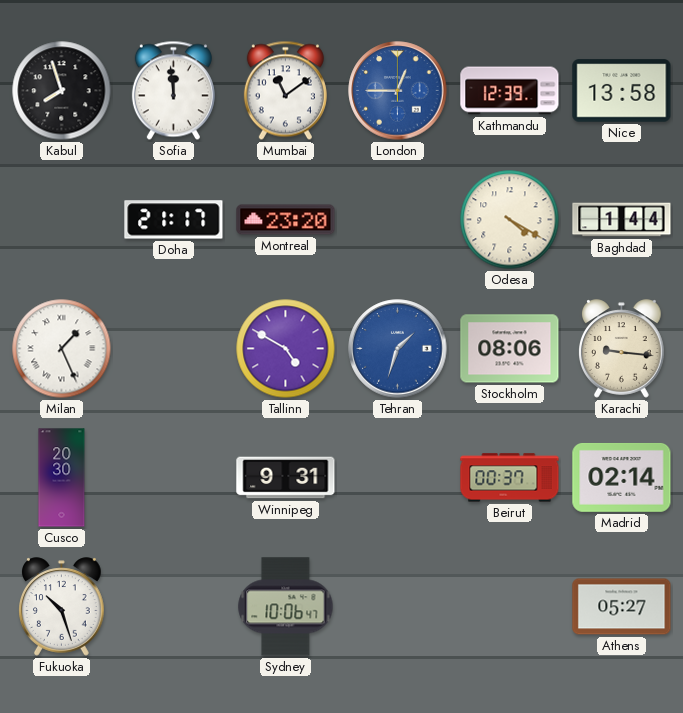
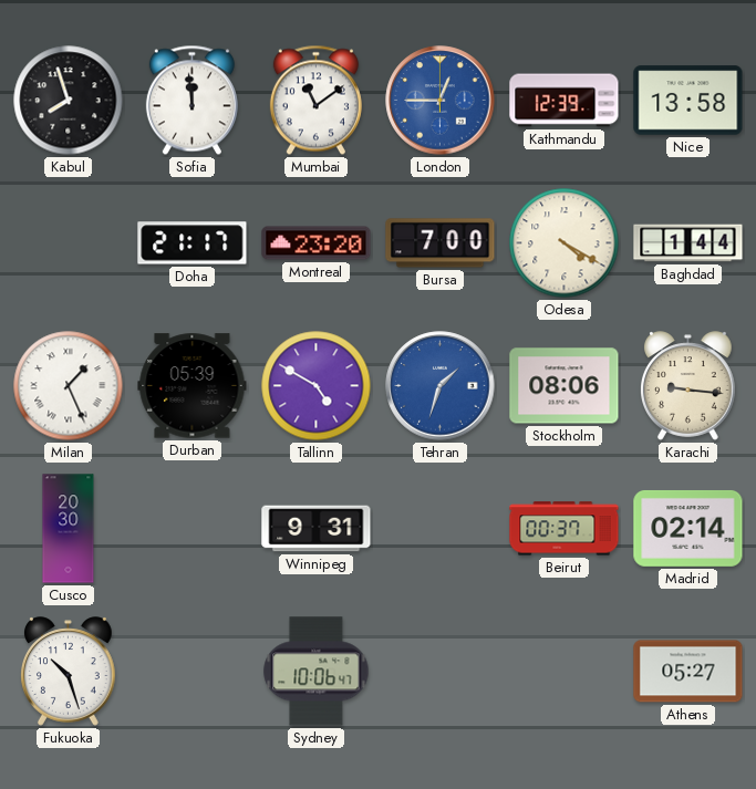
Bursa: none -> 7:00
Durban: none -> 05:39
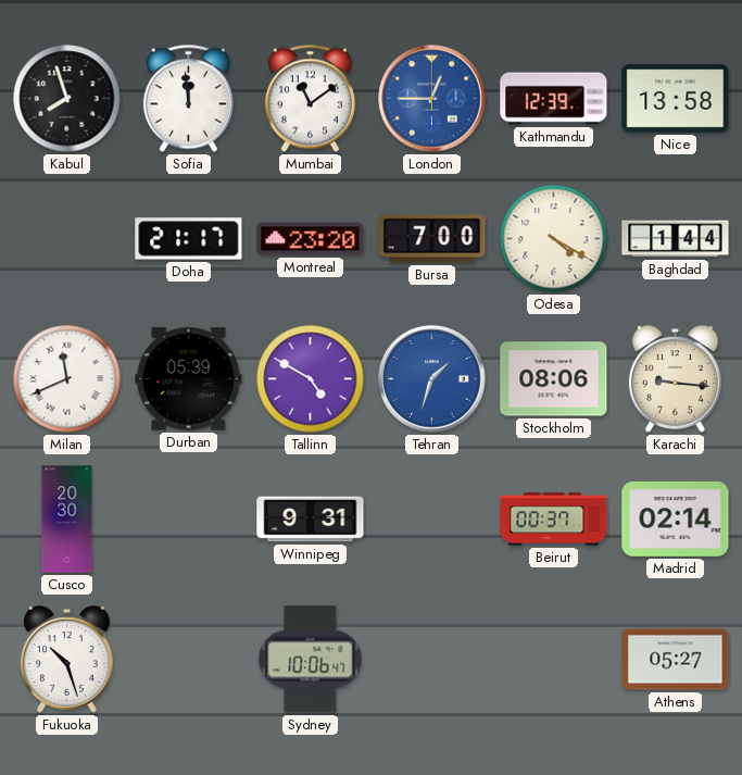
Milan: 1:26 -> 11:41
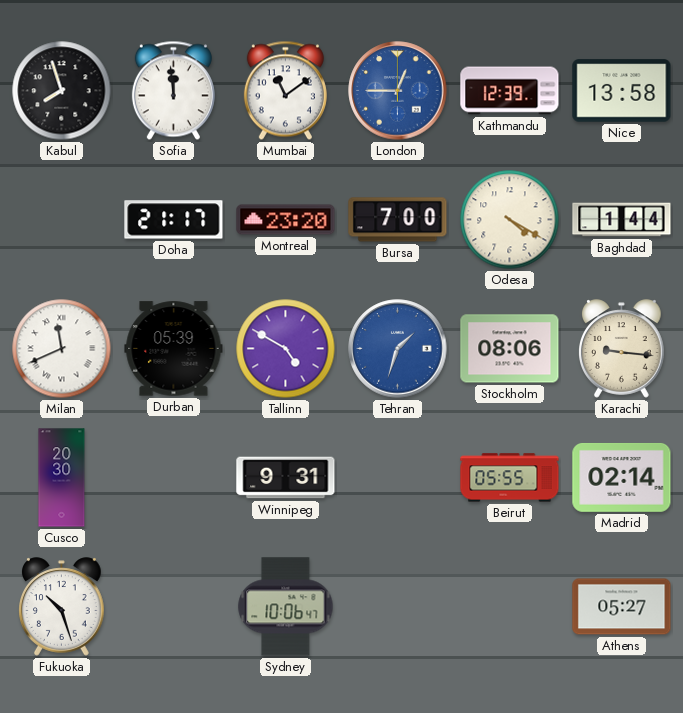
Beirut: 00:37 -> 05:55
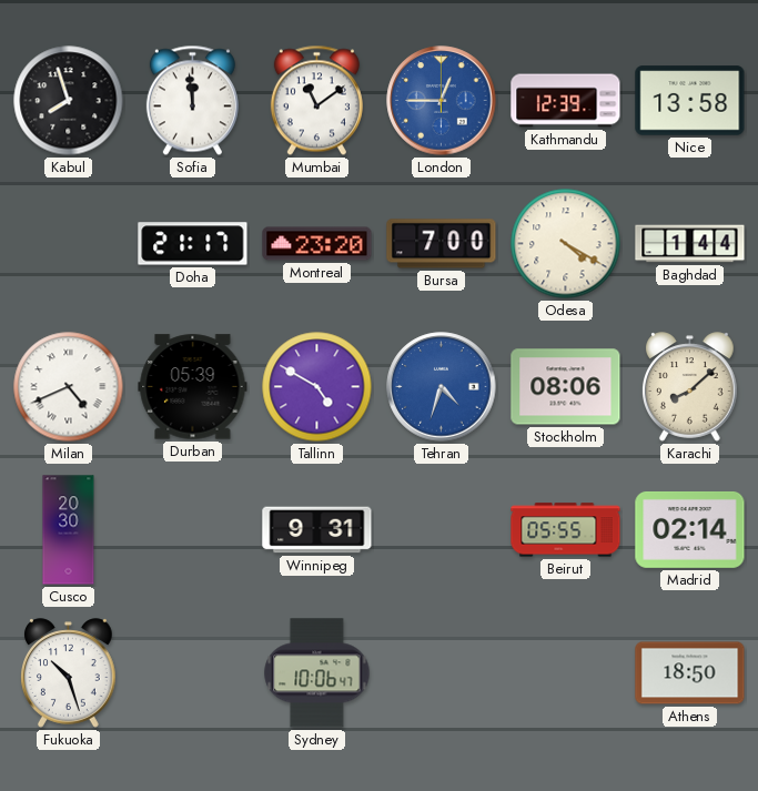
Milan: 11:41 -> 4:41
Tehran: 1:33 -> 4:33
Karachi: 9:16 -> 8:08
Athens: 05:27 -> 18:50
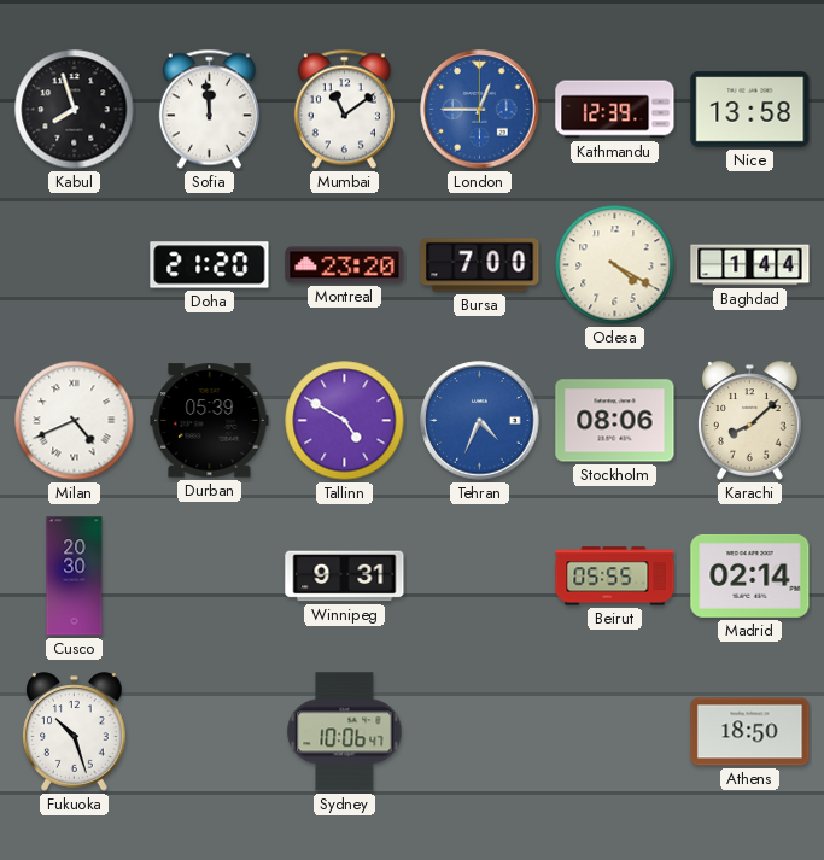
Doha: 21:17 -> 21:20
Tehran: 4:33 -> 4:34
